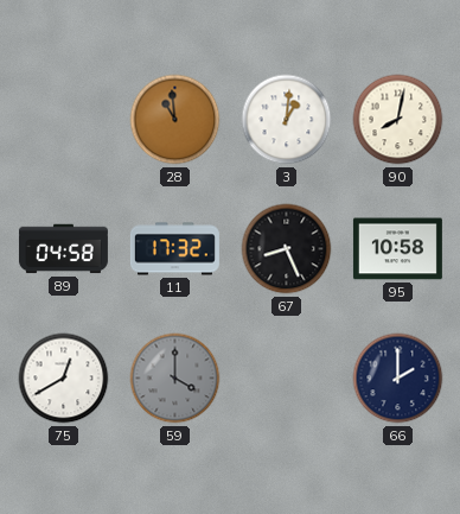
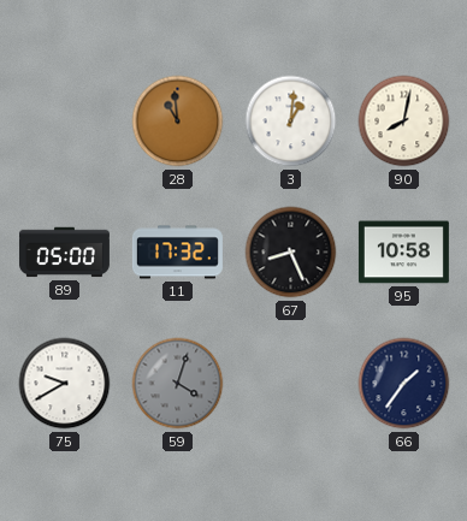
89: 04:58 -> 05:00
75: 12:40 -> 9:40
59: 4:00 -> 4:03
66: 2:00 -> 1:36
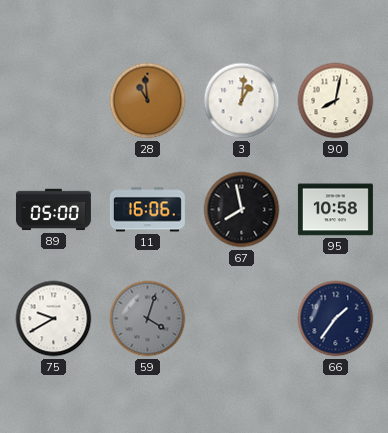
11: 17:32 -> 16:06
67: 8:26 -> 7:58
